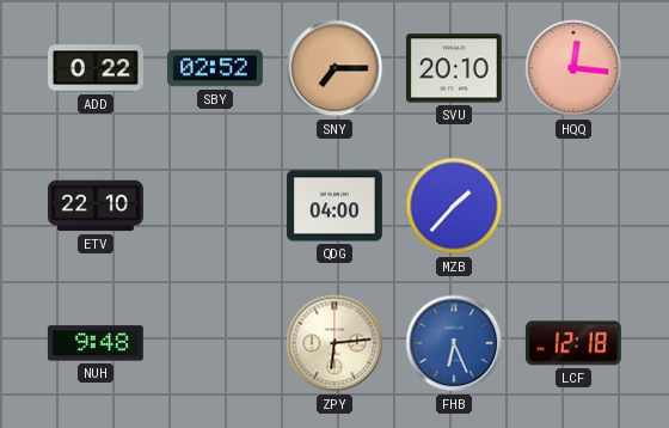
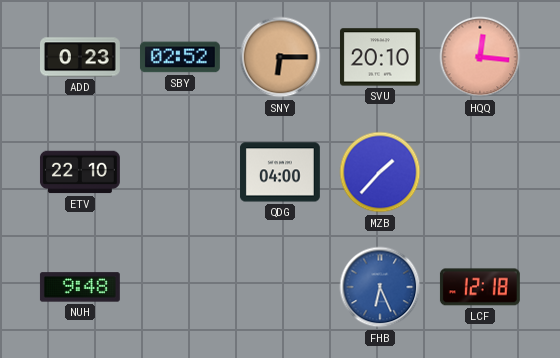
ADD: 0:22 -> 0:23
SNY: 7:15 -> 6:15
ZPY: 6:14 -> none
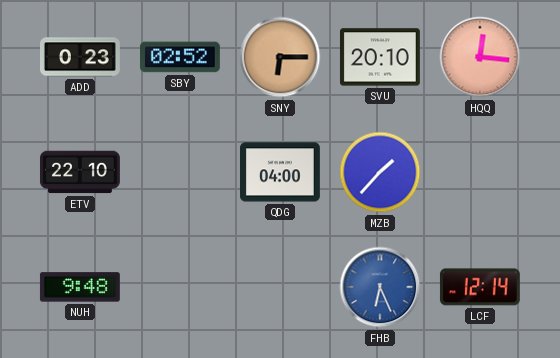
LCF: 12:18 -> 12:14
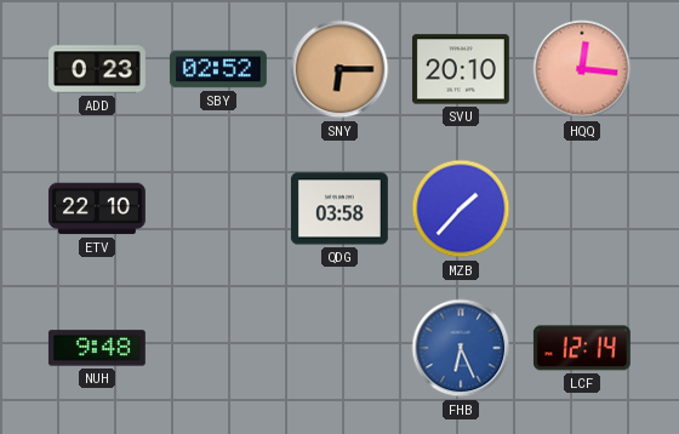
QDG: 04:00 -> 03:58
